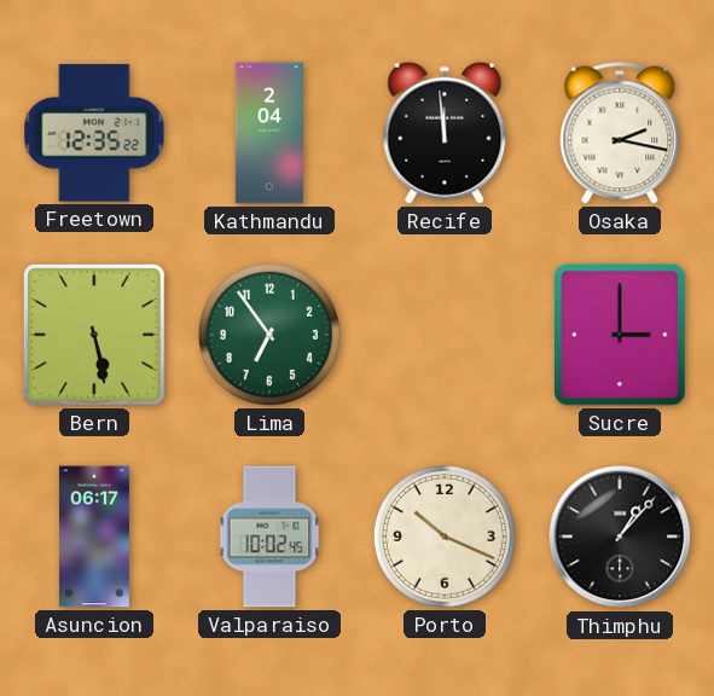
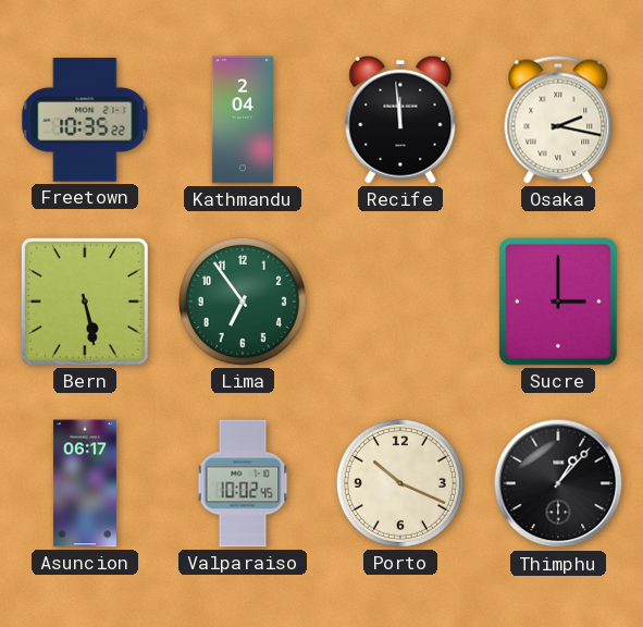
Freetown: 12:35 -> 10:35
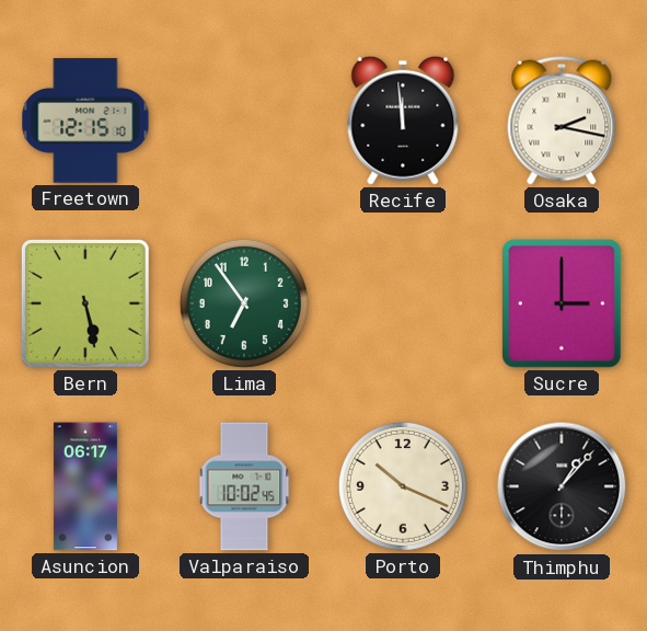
Freetown: 10:35 -> 12:15
Kathmandu: 2:04 -> none
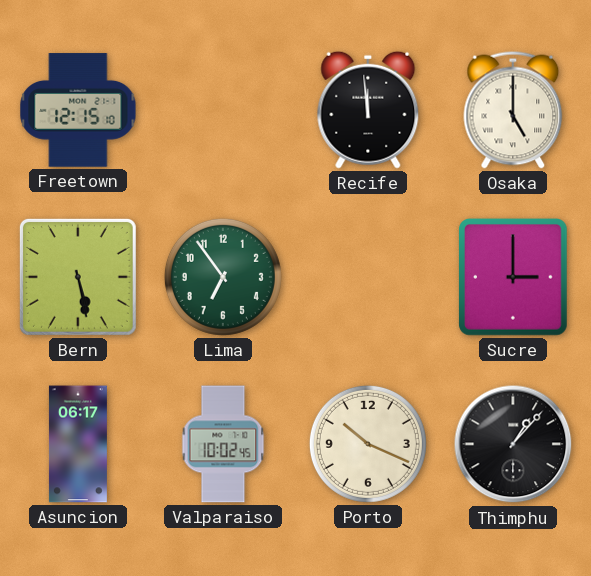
Osaka: 2:17 -> 5:00
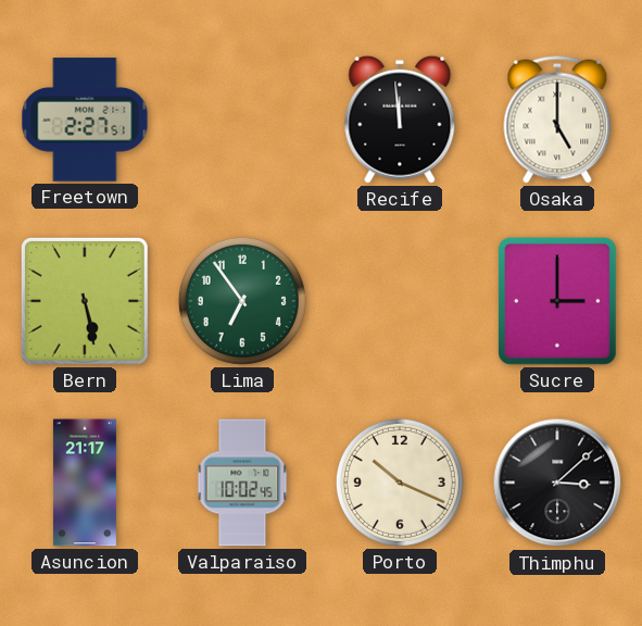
Freetown: 12:15 -> 2:27
Asuncion: 06:17 -> 21:17
Thimphu: 1:07 -> 3:08
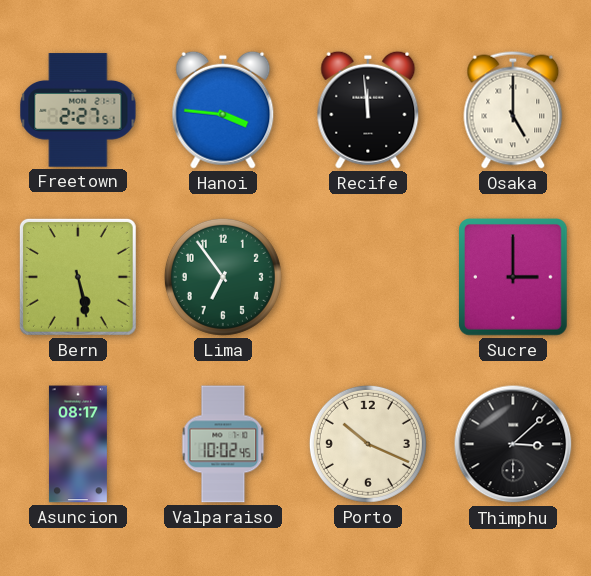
Hanoi: none -> 3:46
Asuncion: 21:17 -> 08:17
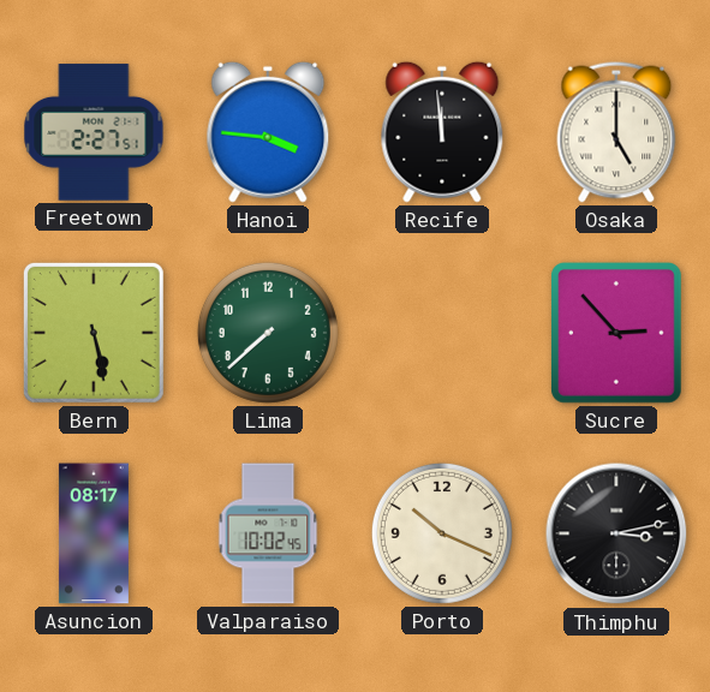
Lima: 6:54 -> 7:38
Sucre: 3:00 -> 2:53
Thimphu: 3:08 -> 3:13
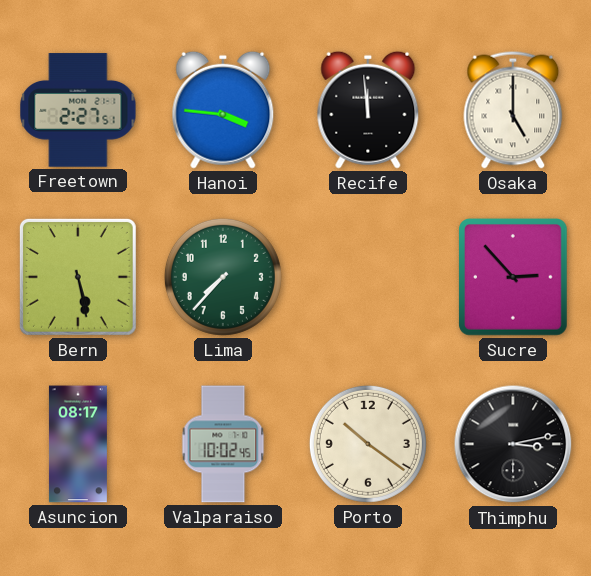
Lima: 7:38 -> 7:37
Porto: 10:19 -> 10:21
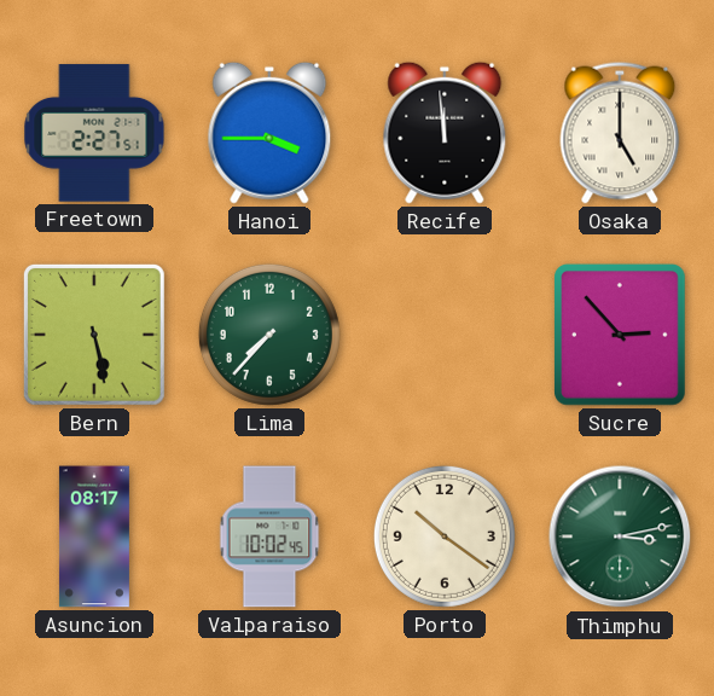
Hanoi: 3:46 -> 3:45
Thimphu dial: black -> green
